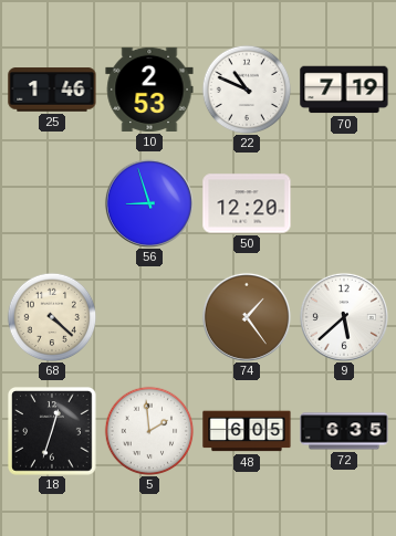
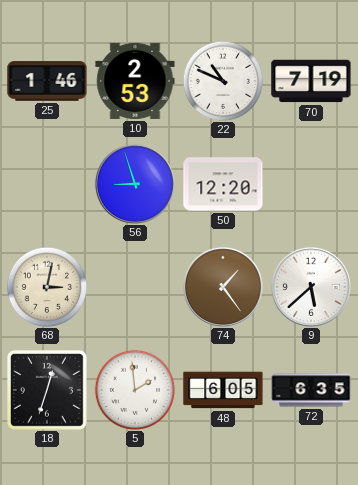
68: 4:22 -> 3:02
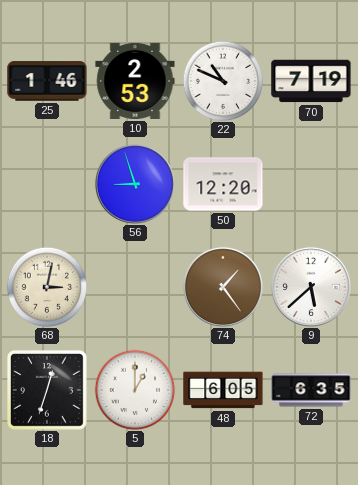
5: 1:59 -> 1:00
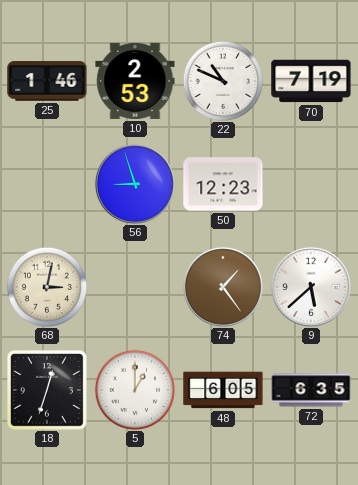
50: 12:20 -> 12:23
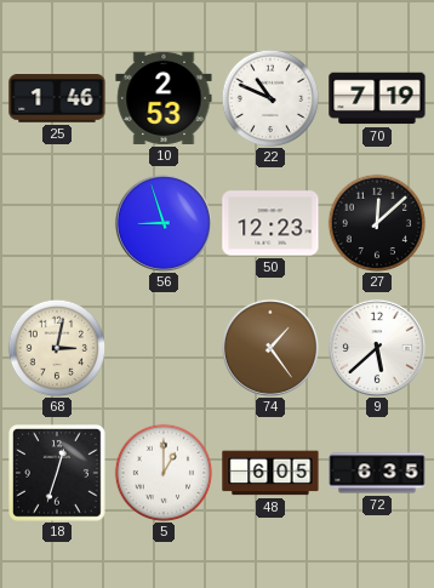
27: none -> 12:08
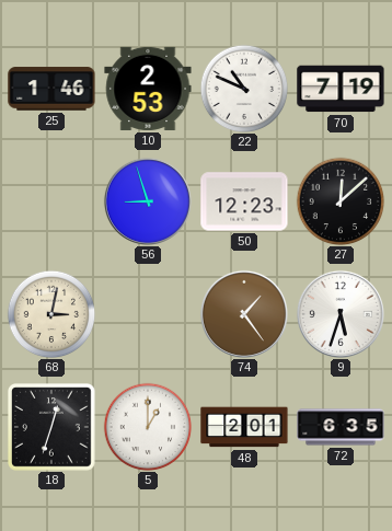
9: 5:38 -> 5:33
48: 6:05 -> 2:01
